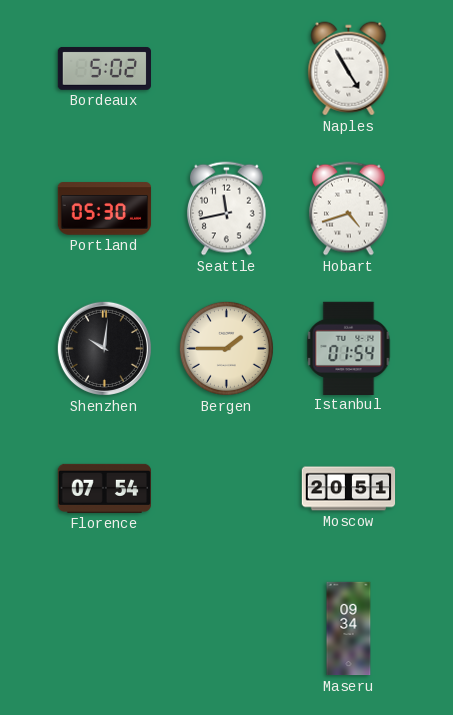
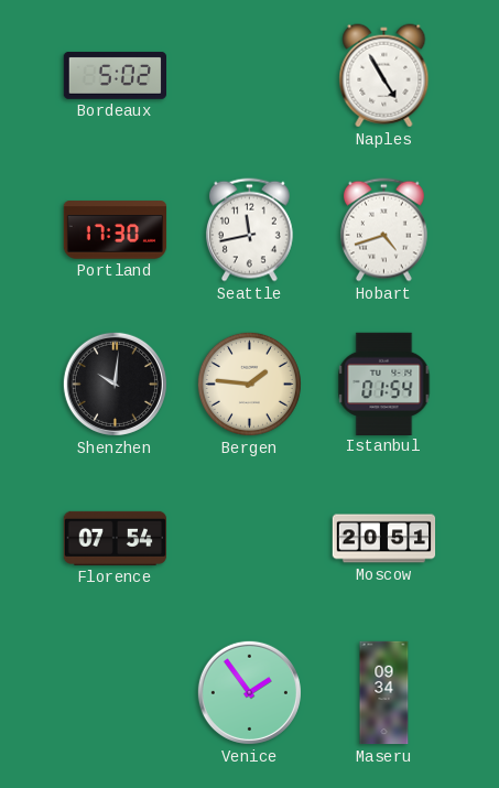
Portland: 05:30 -> 17:30
Bergen: 1:45 -> 1:46
Venice: none -> 1:54
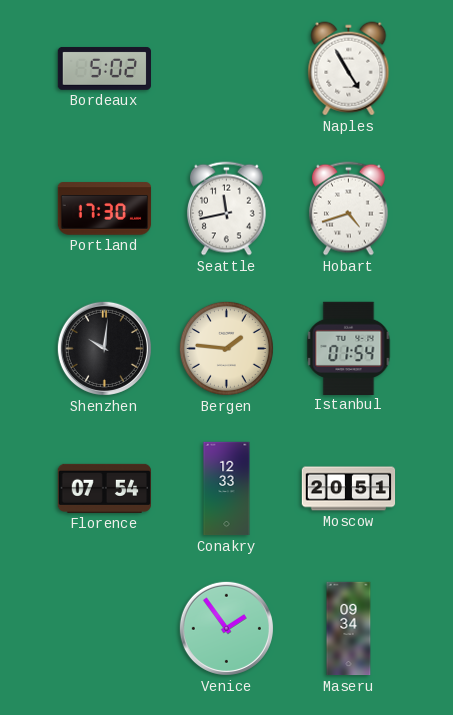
Conakry: none -> 12:33
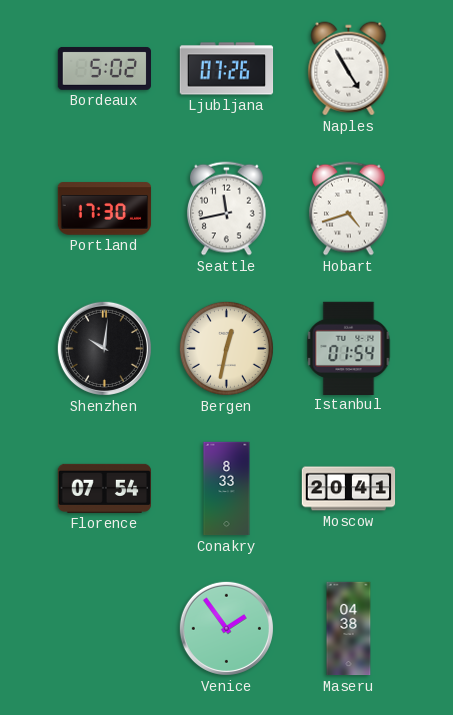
Ljubljana: none -> 07:26
Bergen: 1:46 -> 12:32
Conakry: 12:33 -> 8:33
Moscow: 20:51 -> 20:41
Maseru: 09:34 -> 04:38
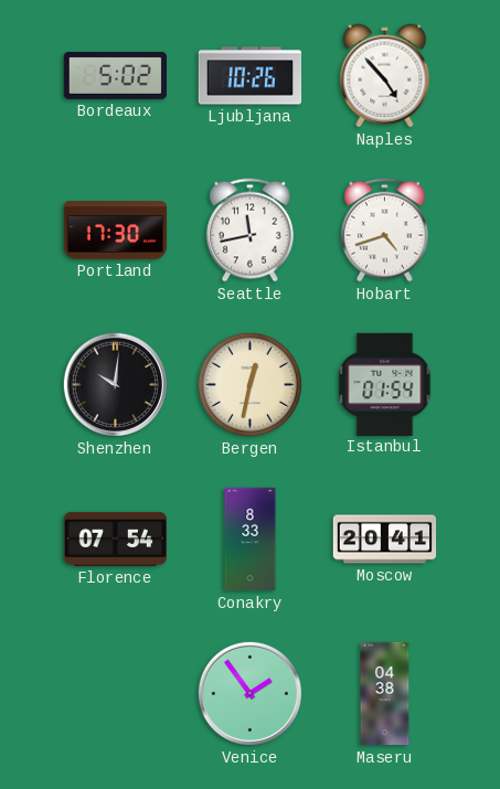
Ljubljana: 07:26 -> 10:26
Naples: 4:55 -> 4:53
